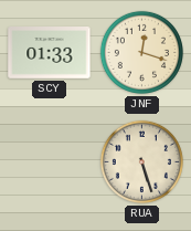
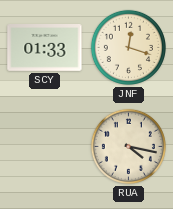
RUA: 5:27 -> 4:17
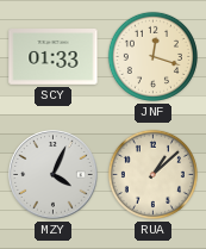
MZY: none -> 4:04
RUA: 4:17 -> 1:08
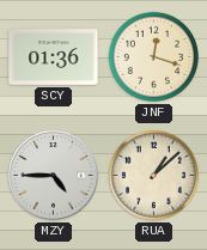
SCY: 01:33 -> 01:36
MZY: 4:04 -> 4:45
